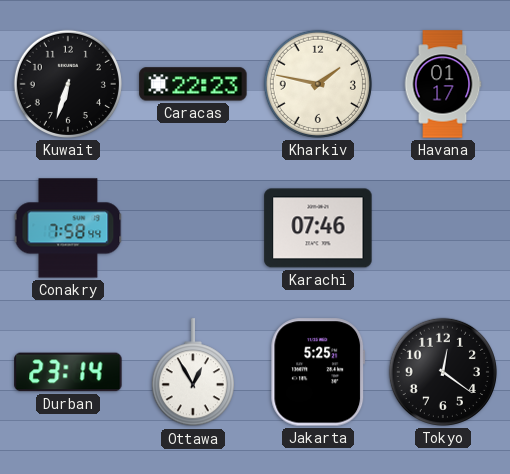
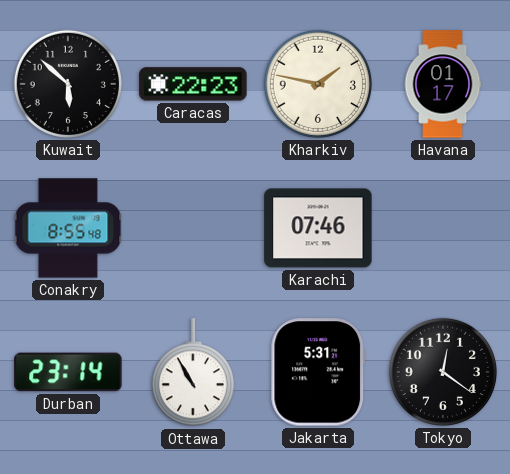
Kuwait: 6:33 -> 5:52
Conakry: 7:58 -> 8:55
Ottawa: 12:55 -> 10:55
Jakarta: 5:25 -> 5:31
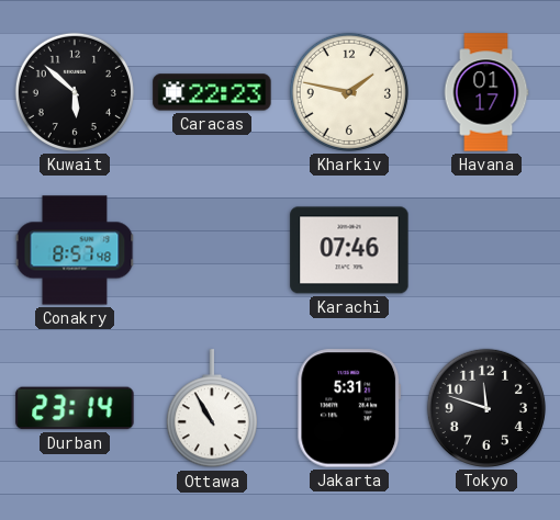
Conakry: 8:55 -> 8:57
Tokyo: 12:21 -> 11:48
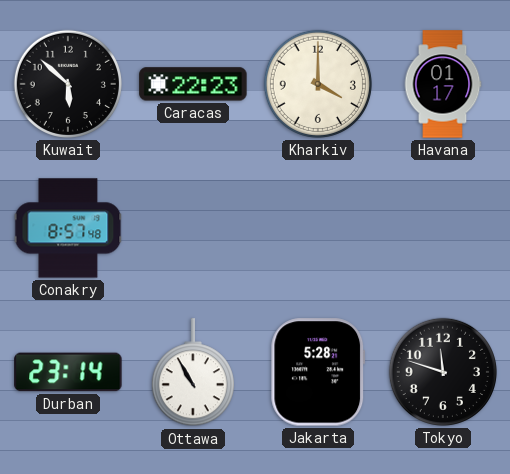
Kharkiv: 1:47 -> 4:00
Karachi: 07:46 -> none
Jakarta: 5:31 -> 5:28
